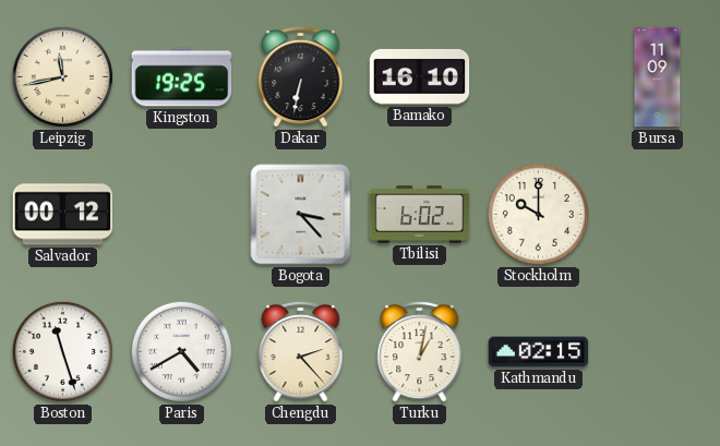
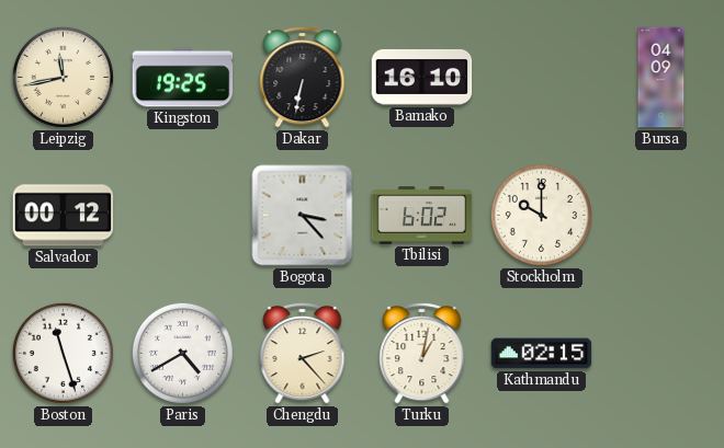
Bursa: 11:09 -> 04:09
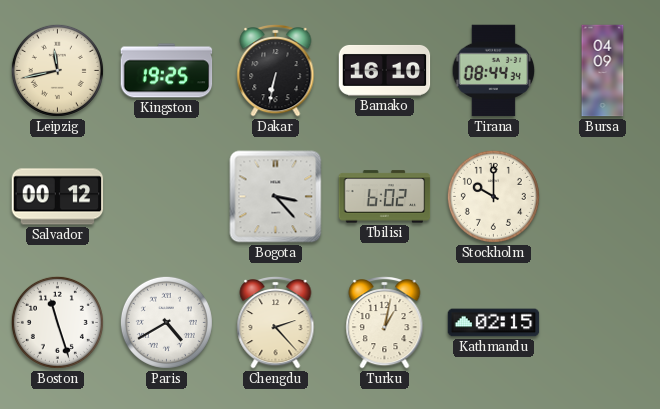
Tirana: none -> 08:44
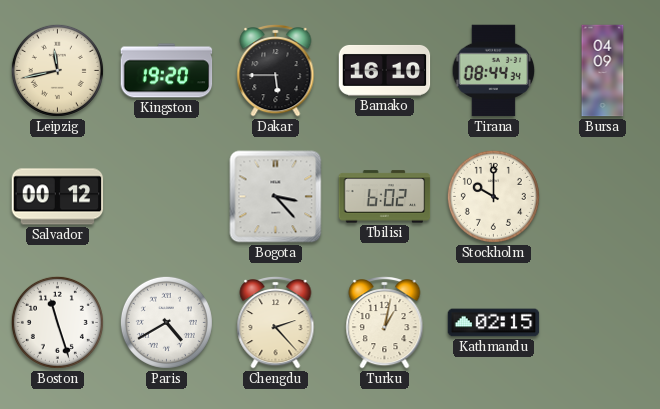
Kingston: 19:25 -> 19:20
Dakar: 6:32 -> 5:45
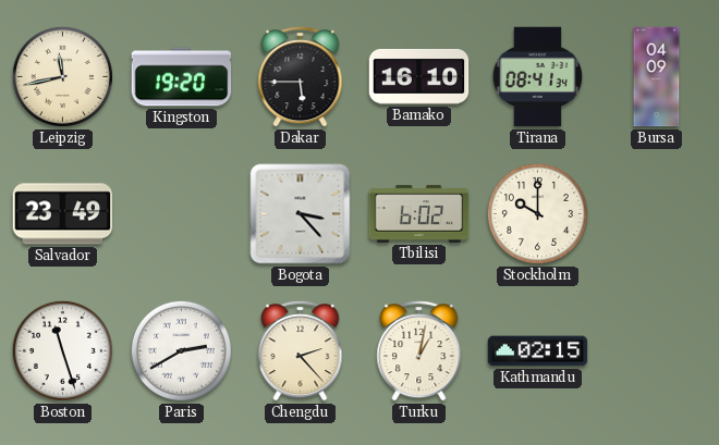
Tirana: 08:44 -> 08:41
Salvador: 00:12 -> 23:49
Paris: 4:40 -> 2:40
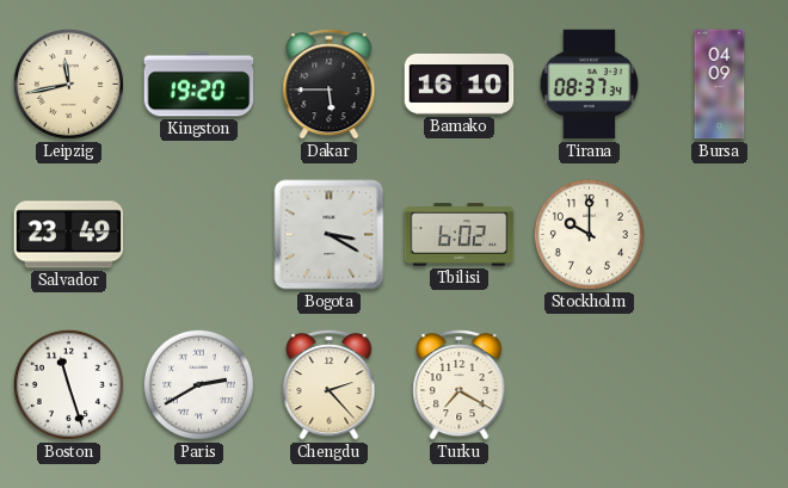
Tirana: 08:41 -> 08:37
Bogota: 3:23 -> 3:20
Turku: 1:02 -> 7:20
Kathmandu: 02:15 -> none
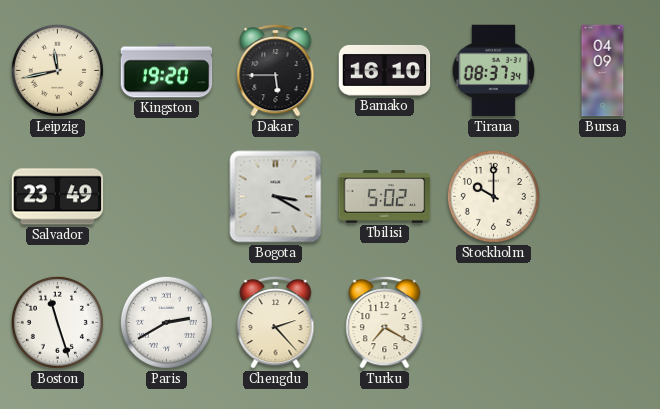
Tbilisi: 6:02 -> 5:02
